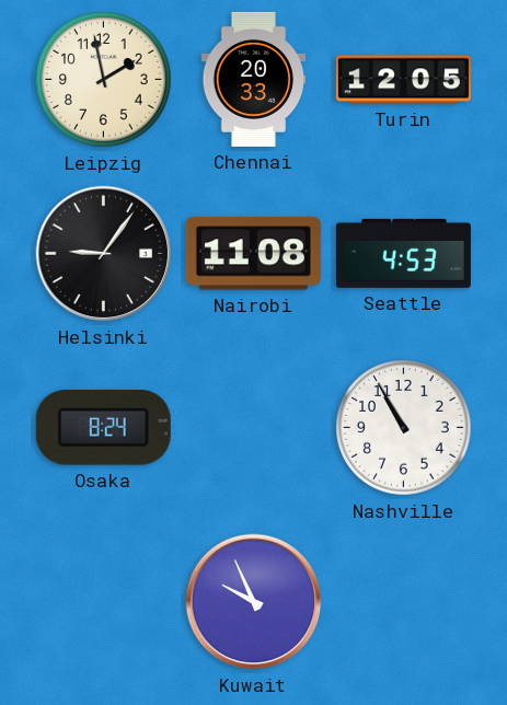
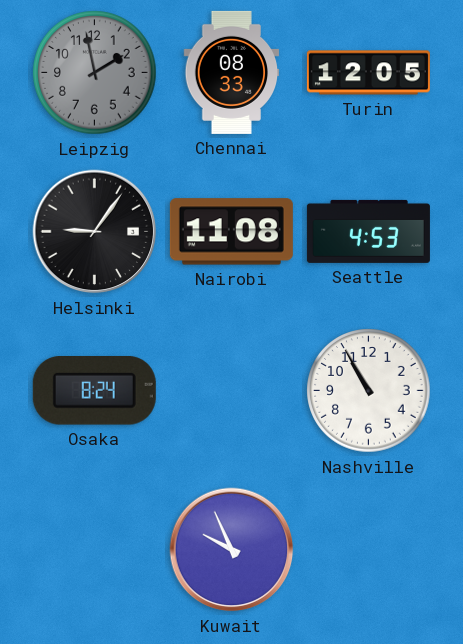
Leipzig dial: cream -> grey
Chennai: 20:33 -> 08:33
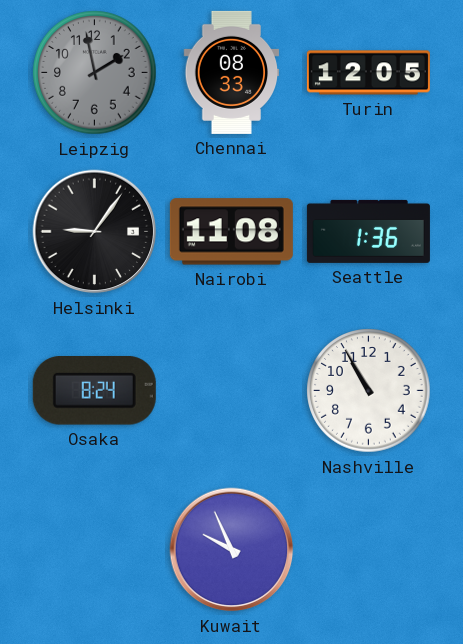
Seattle: 4:53 -> 1:36
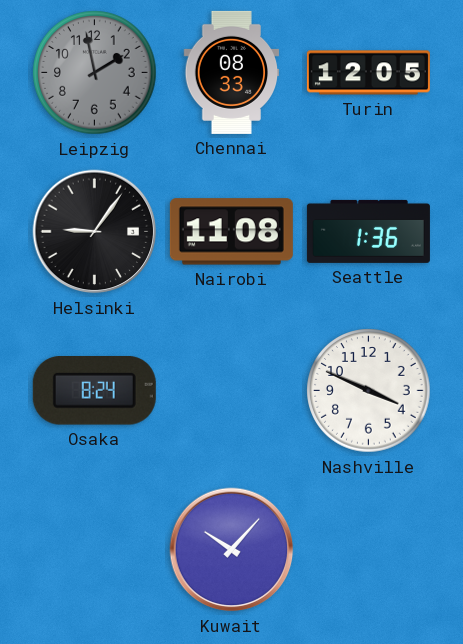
Nashville: 10:55 -> 3:49
Kuwait: 9:56 -> 10:07
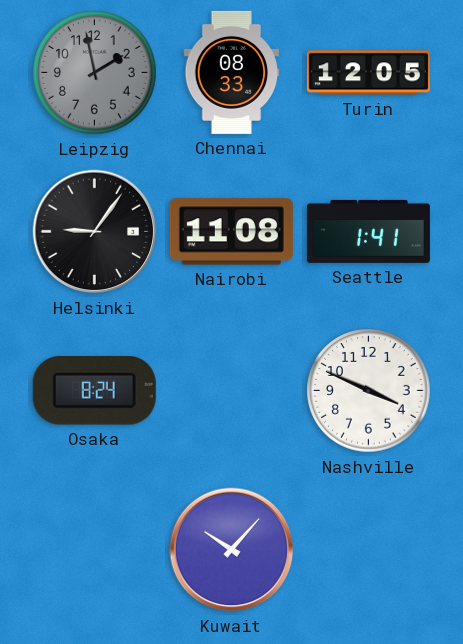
Seattle: 1:36 -> 1:41
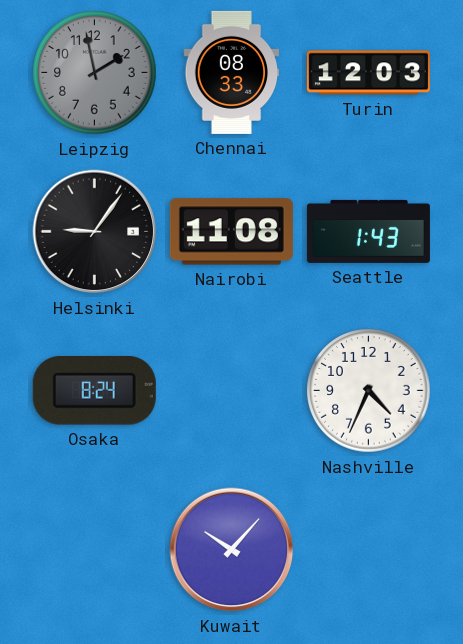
Turin: 12:05 -> 12:03
Seattle: 1:41 -> 1:43
Nashville: 3:49 -> 4:34
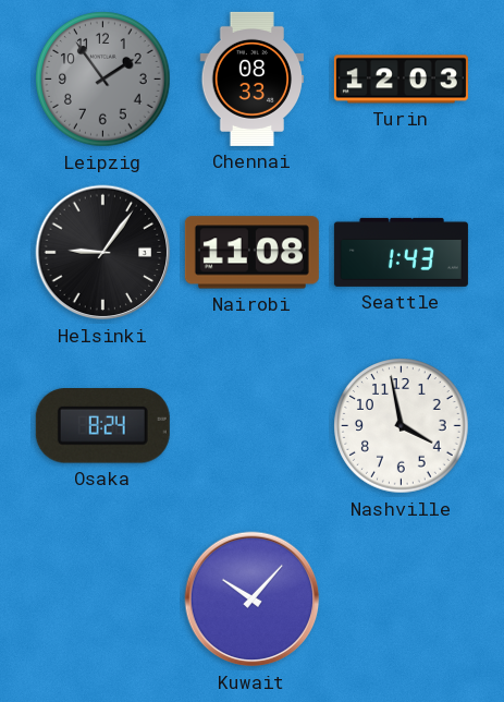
Leipzig: 1:58 -> 1:54
Nashville: 4:34 -> 3:58
